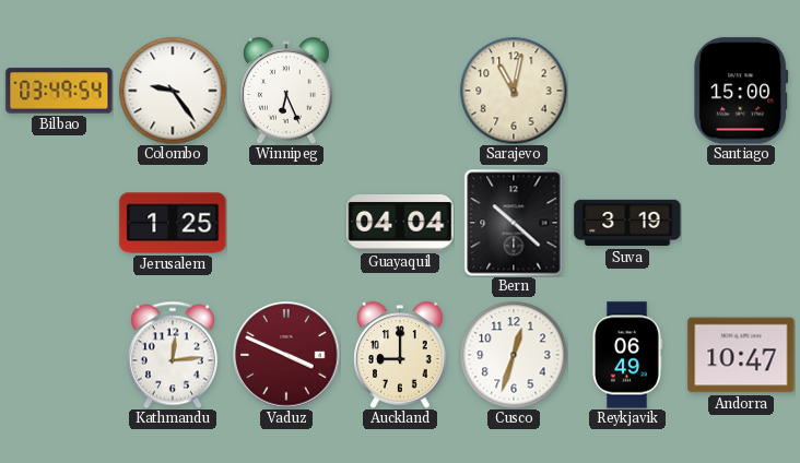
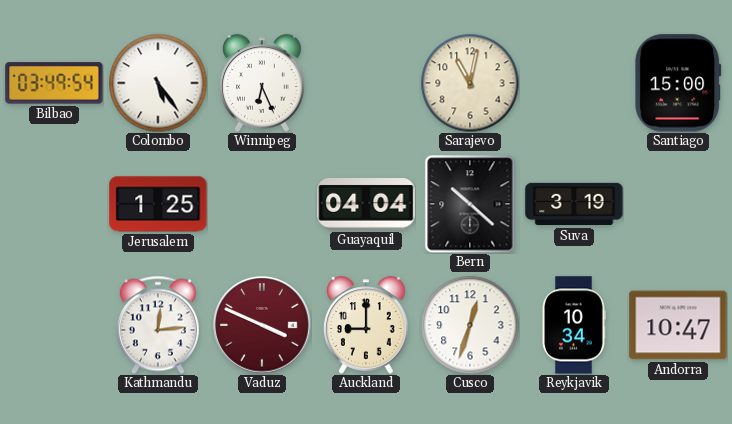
Colombo: 9:24 -> 5:24
Reykjavik: 06:49 -> 10:34
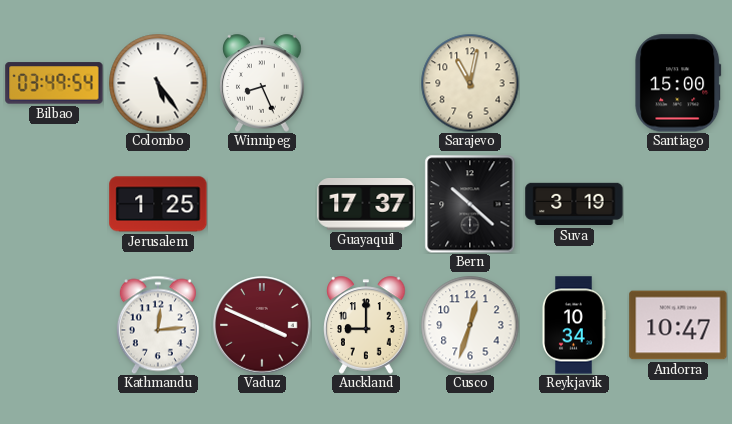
Winnipeg: 6:26 -> 8:26
Guayaquil: 04:04 -> 17:37
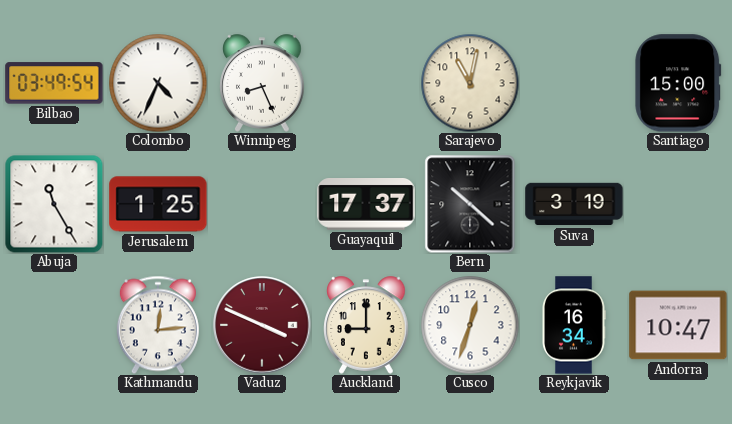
Colombo: 5:24 -> 4:34
Abuja: none -> 11:25
Reykjavik: 10:34 -> 16:34
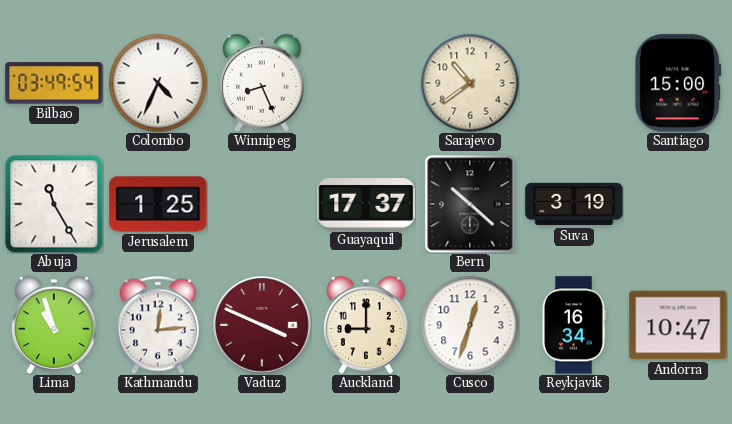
Sarajevo: 11:02 -> 10:39
Lima: none -> 10:57
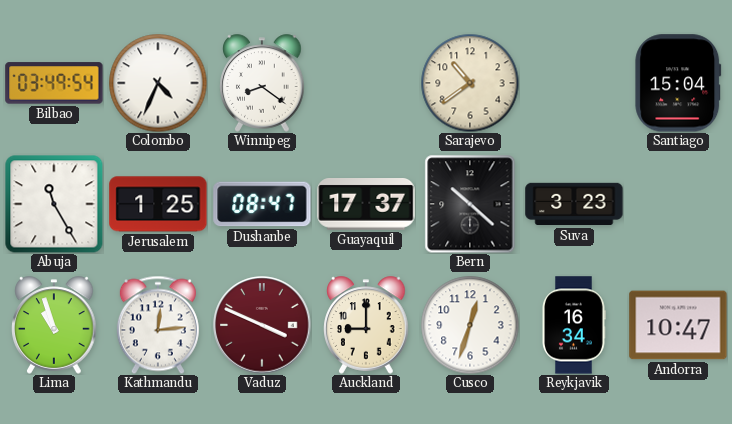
Winnipeg: 8:26 -> 8:21
Santiago: 15:00 -> 15:04
Dushanbe: none -> 08:47
Suva: 3:19 -> 3:23
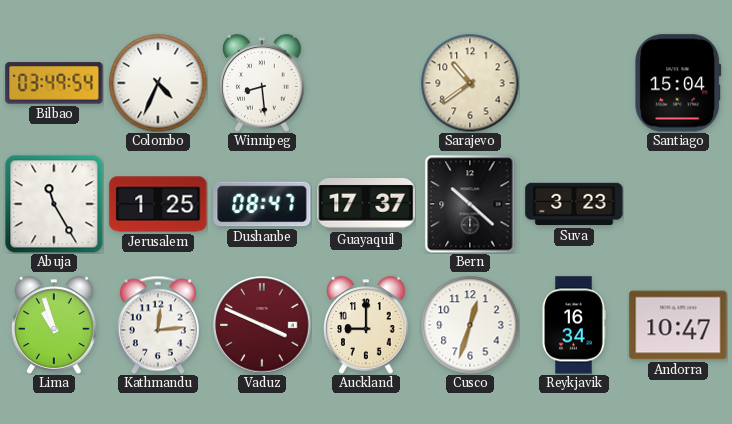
Winnipeg: 8:21 -> 8:29
